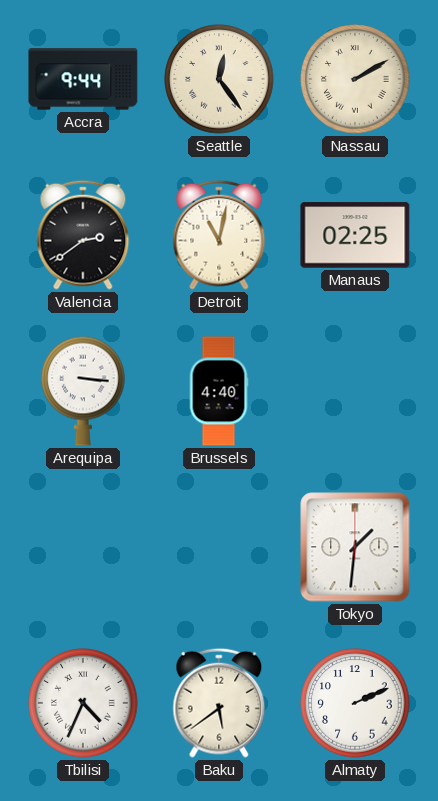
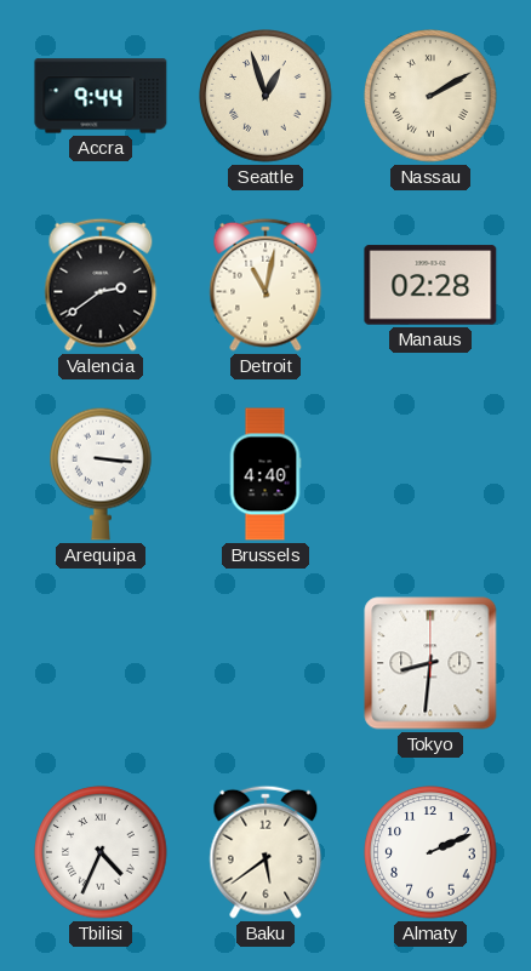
Seattle: 12:24 -> 12:57
Manaus: 02:25 -> 02:28
Tokyo: 1:31 -> 8:31
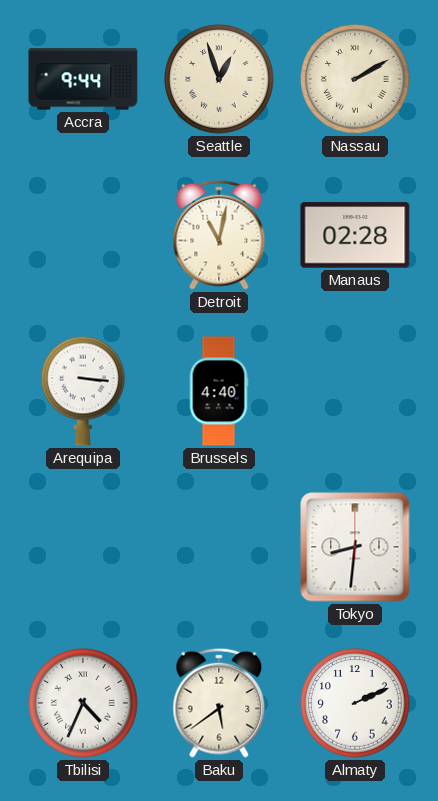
Valencia: 2:39 -> none
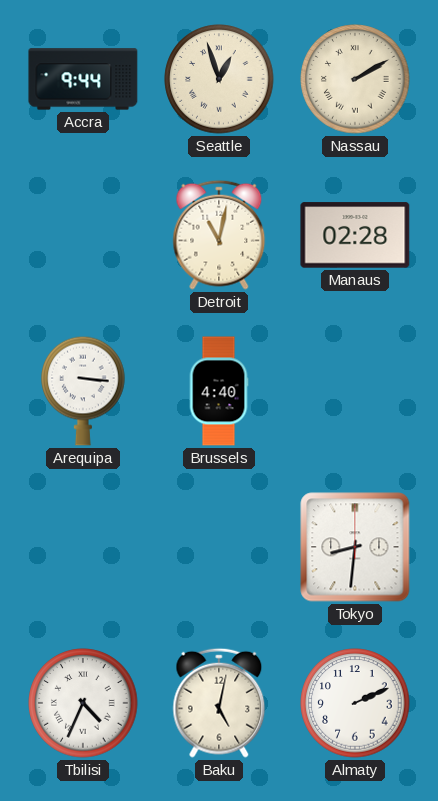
Baku: 5:39 -> 5:02
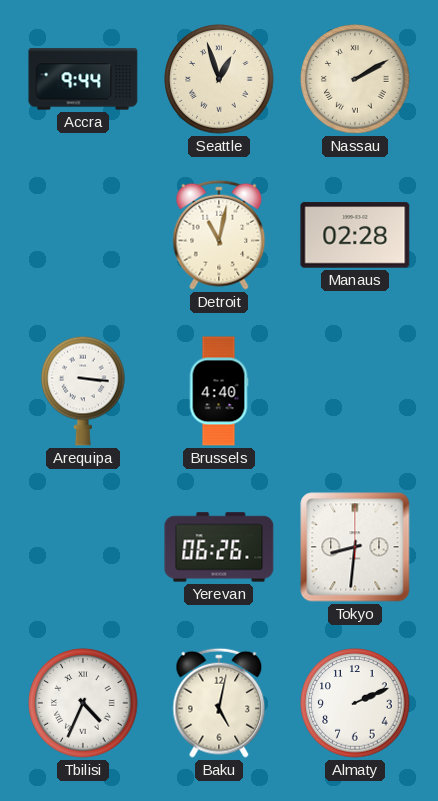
Yerevan: none -> 06:26
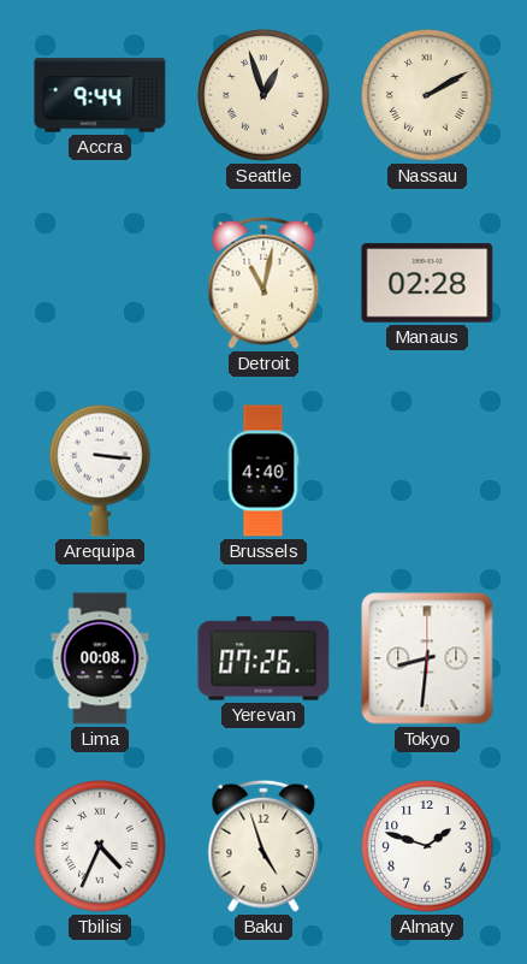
Lima: none -> 00:08
Yerevan: 06:26 -> 07:26
Baku: 5:02 -> 4:57
Almaty: 2:11 -> 1:48
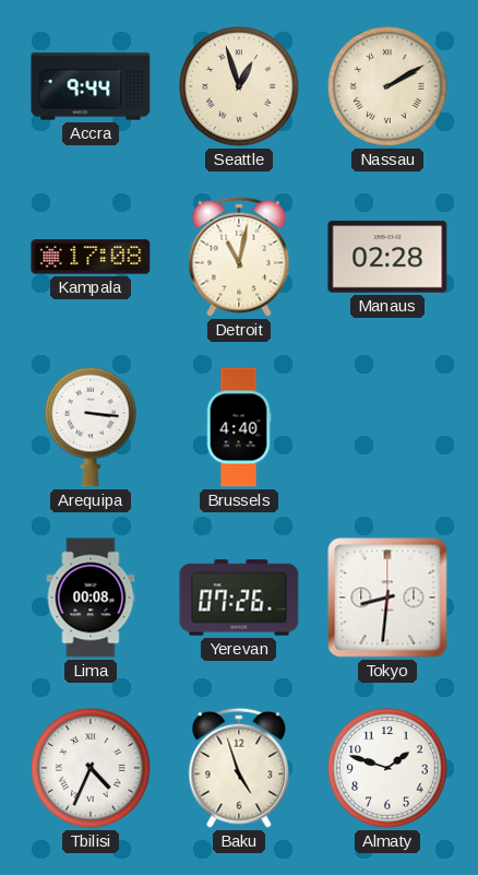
Kampala: none -> 17:08
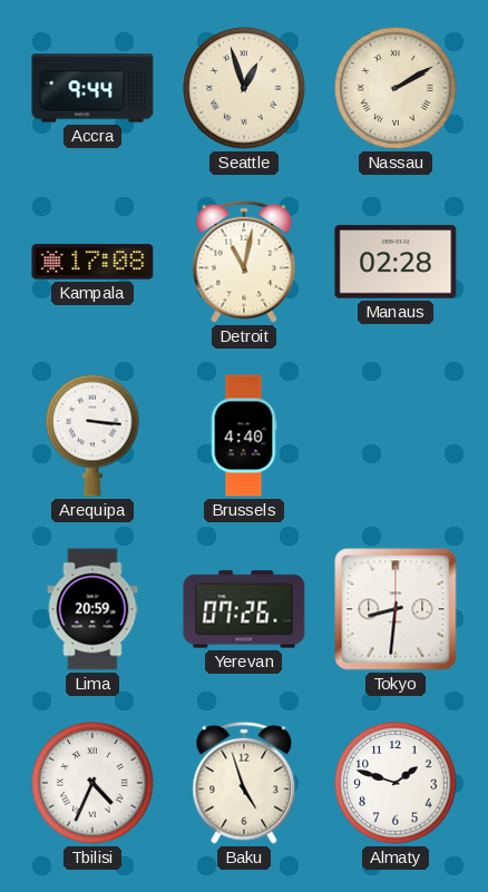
Lima: 00:08 -> 20:59
